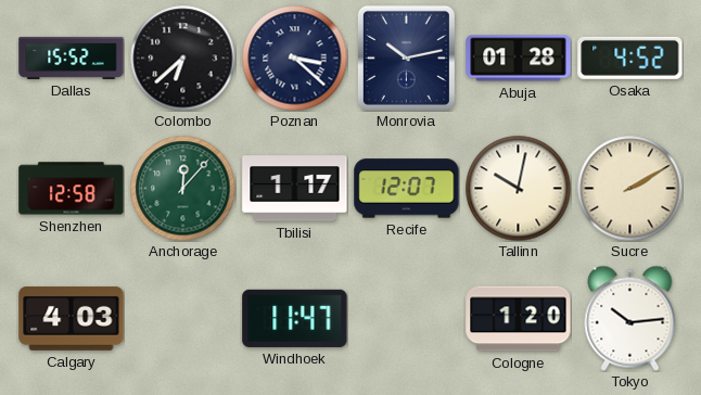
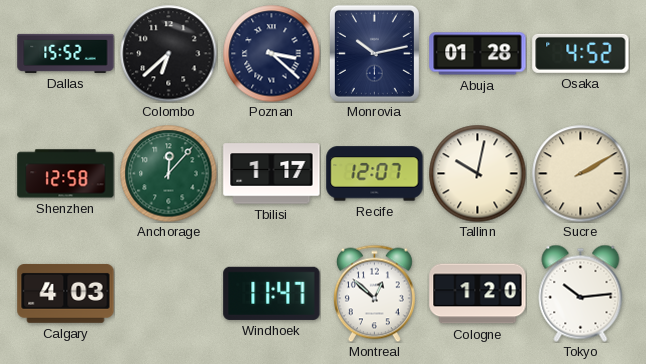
Montreal: none -> 12:52
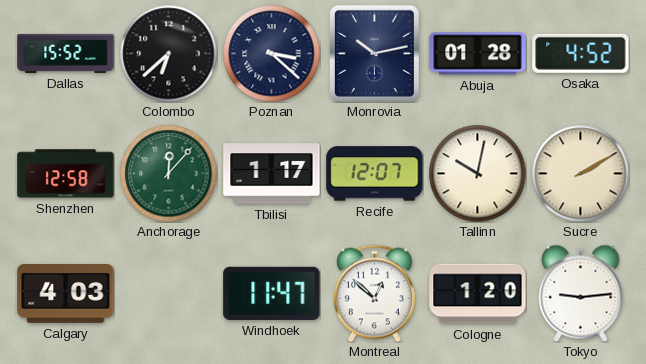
Tokyo: 10:14 -> 9:14
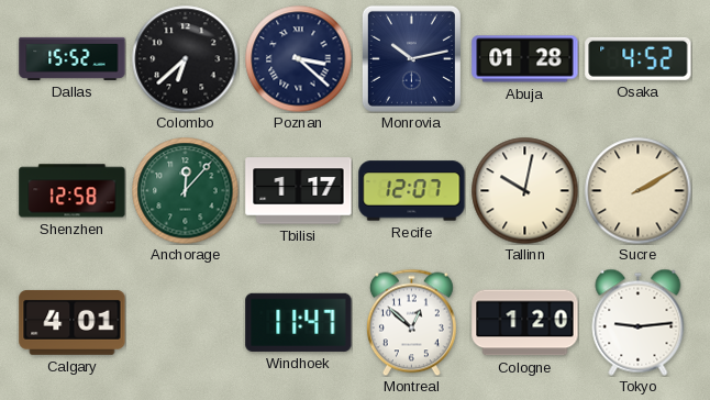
Calgary: 4:03 -> 4:01
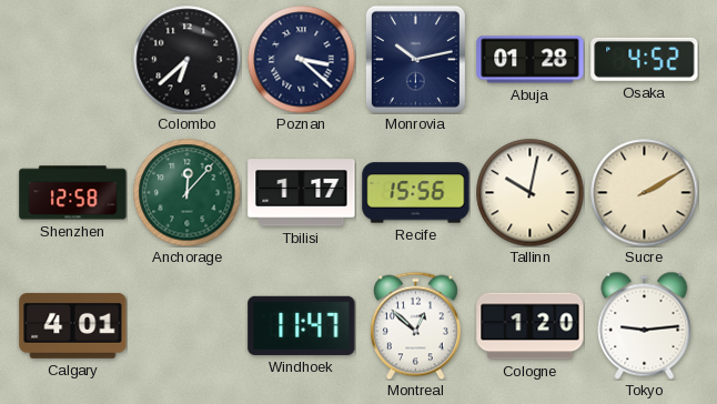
Dallas: 15:52 -> none
Recife: 12:07 -> 15:56
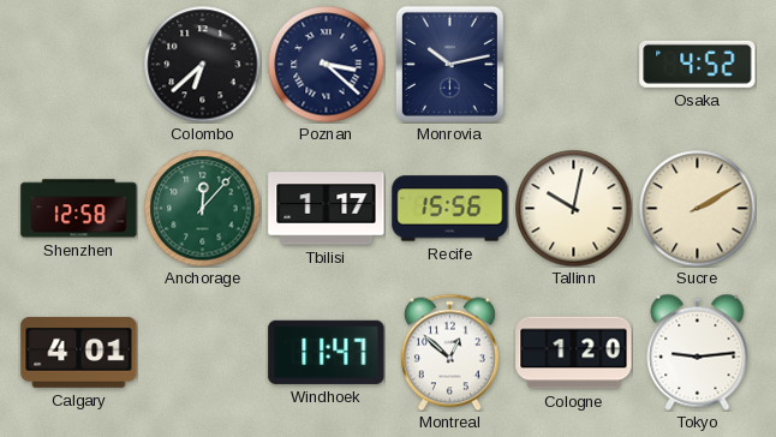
Abuja: 01:28 -> none
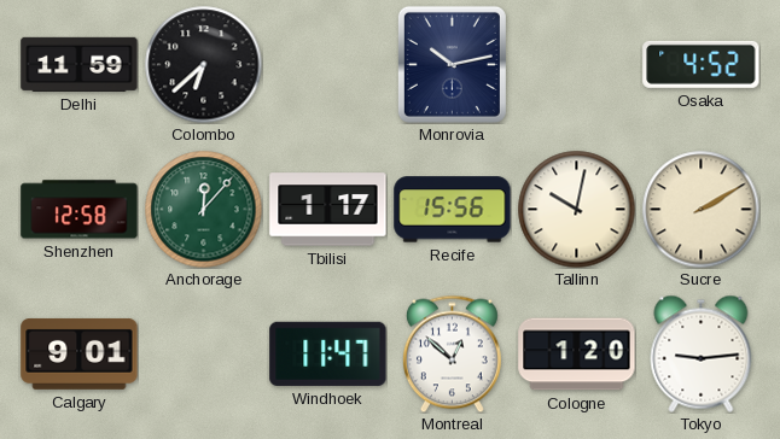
Delhi: none -> 11:59
Poznan: 3:22 -> none
Calgary: 4:01 -> 9:01
